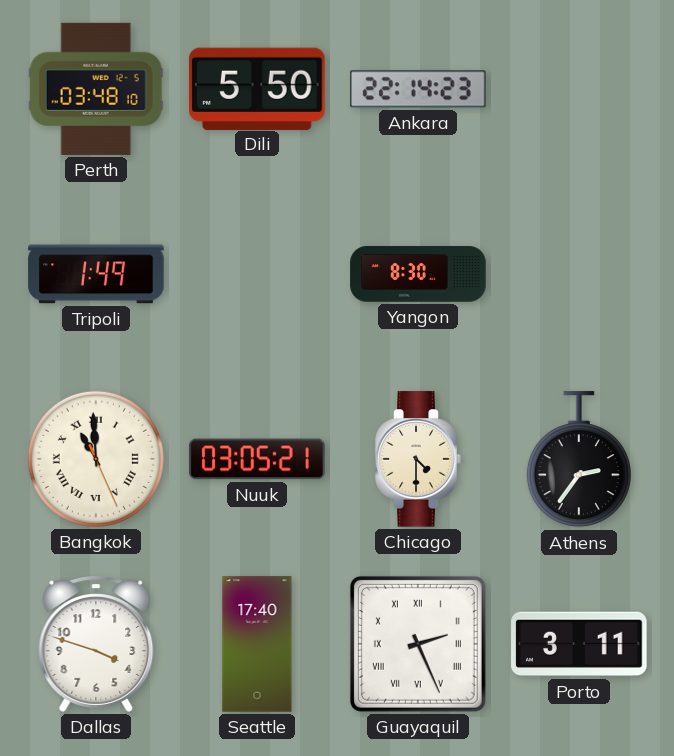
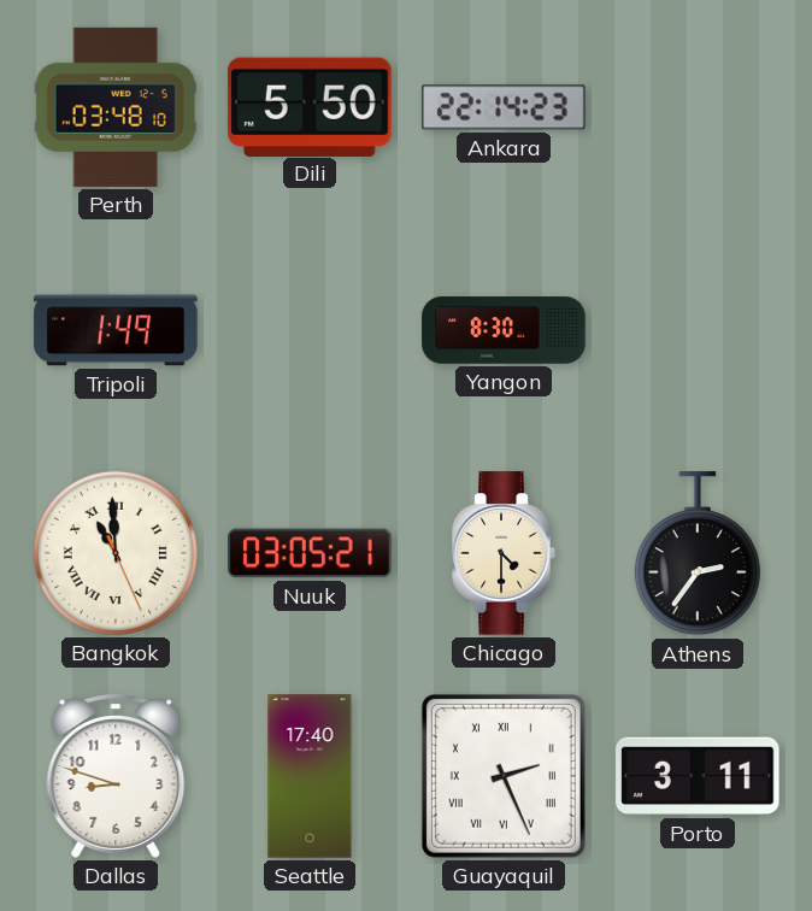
Dallas: 3:48 -> 8:48
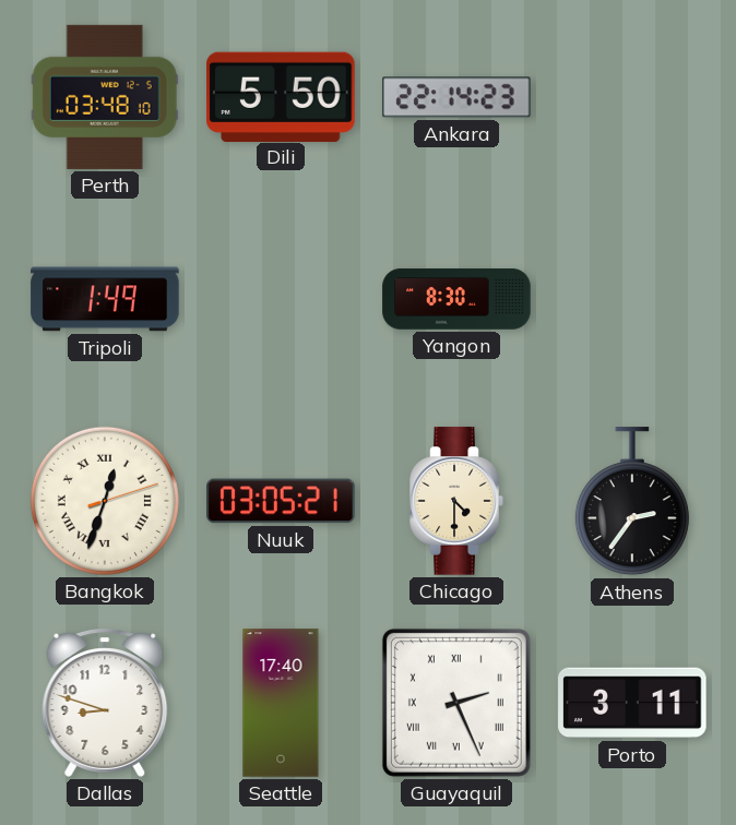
Bangkok: 10:59 -> 12:33
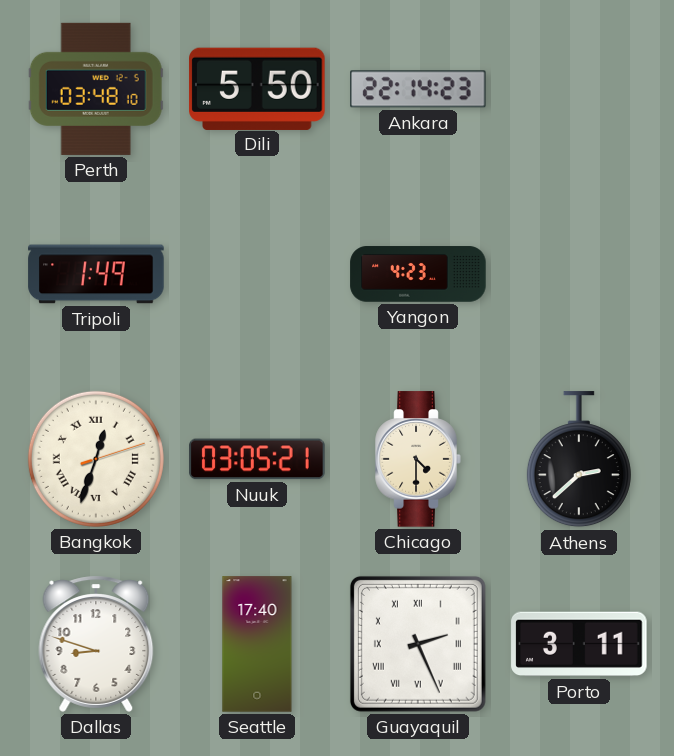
Yangon: 8:30 -> 4:23
Athens: 2:36 -> 2:38
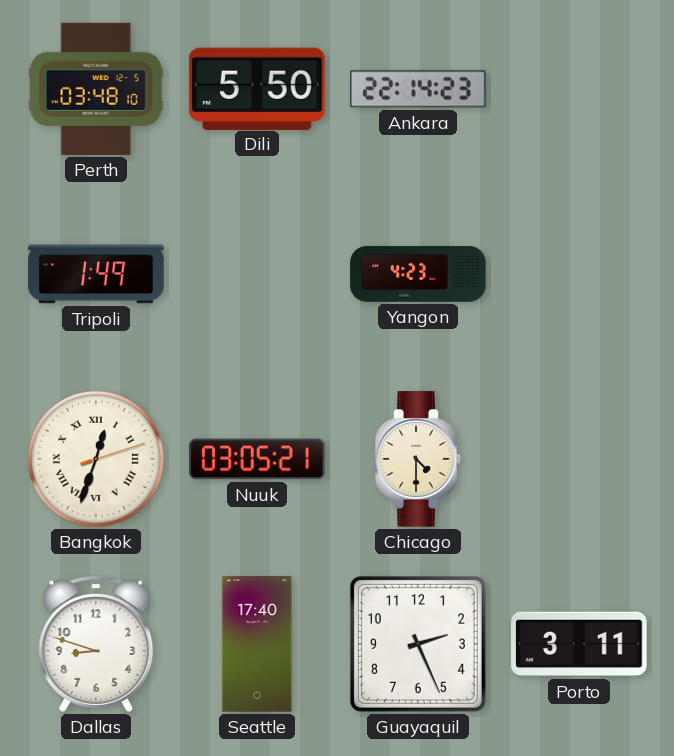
Athens: 2:38 -> none
Guayaquil numerals: Roman -> Arabic
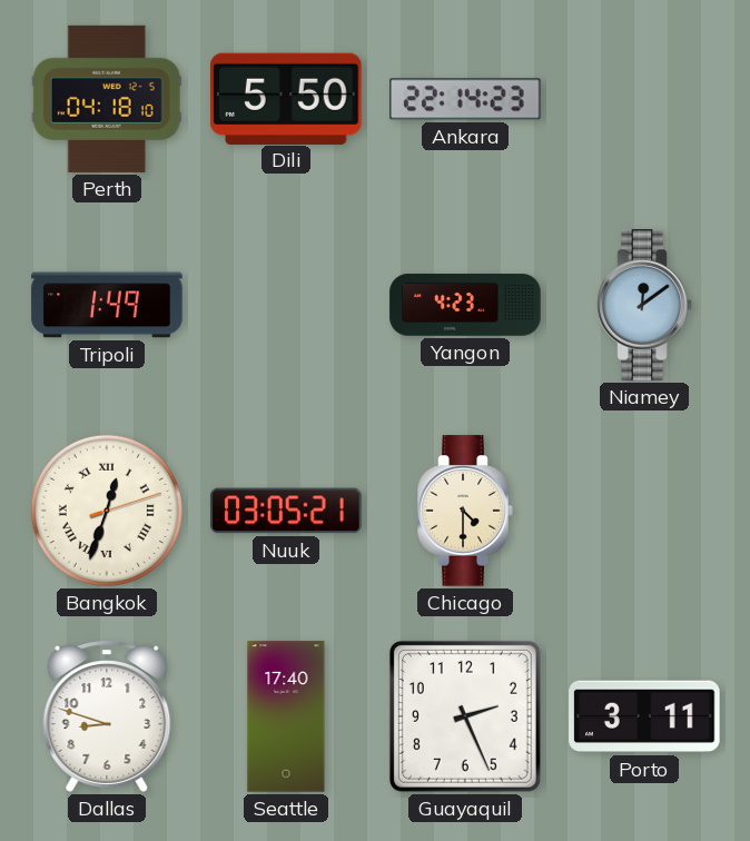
Perth: 03:48 -> 04:18
Niamey: none -> 12:09
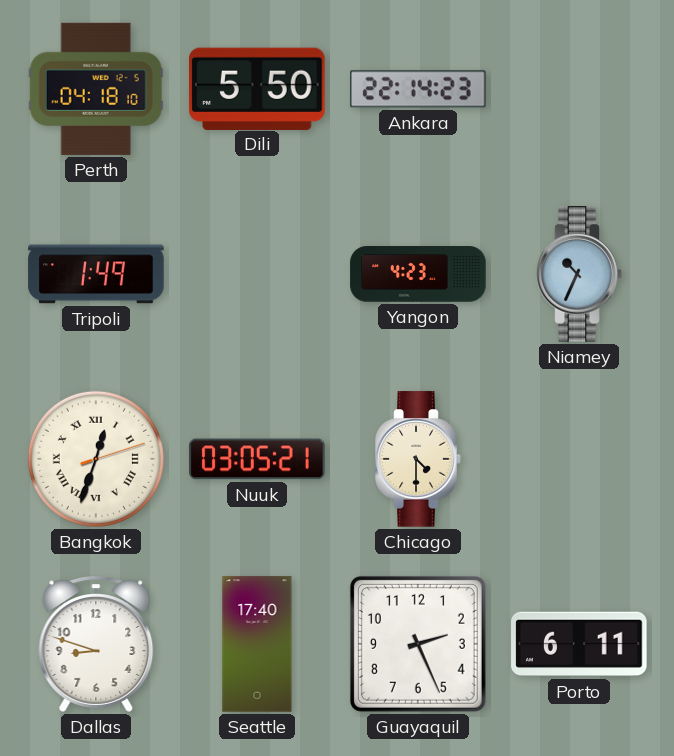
Niamey: 12:09 -> 10:34
Porto: 3:11 -> 6:11
